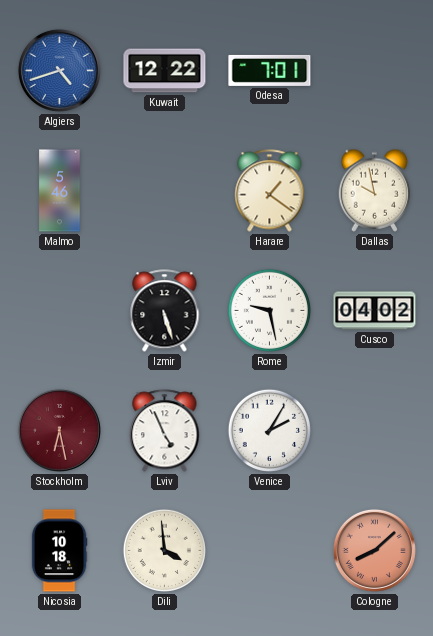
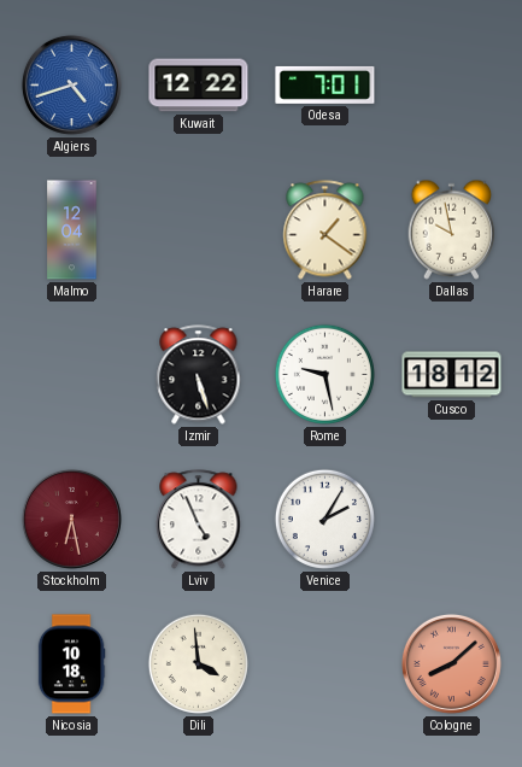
Malmo: 5:46 -> 12:04
Cusco: 04:02 -> 18:12
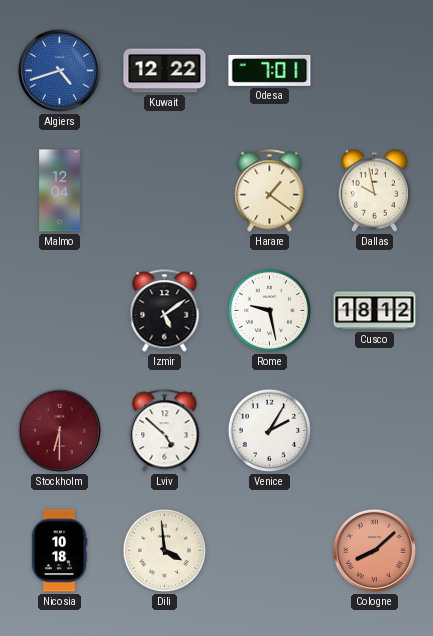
Izmir: 5:27 -> 5:09
Stockholm: 6:28 -> 6:30
Lviv: 4:56 -> 4:52
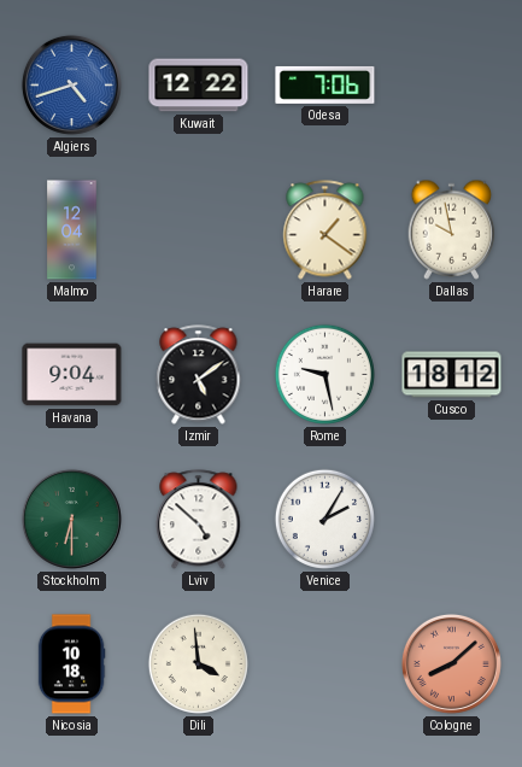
Odesa: 7:01 -> 7:06
Havana: none -> 9:04
Stockholm dial: burgundy -> green
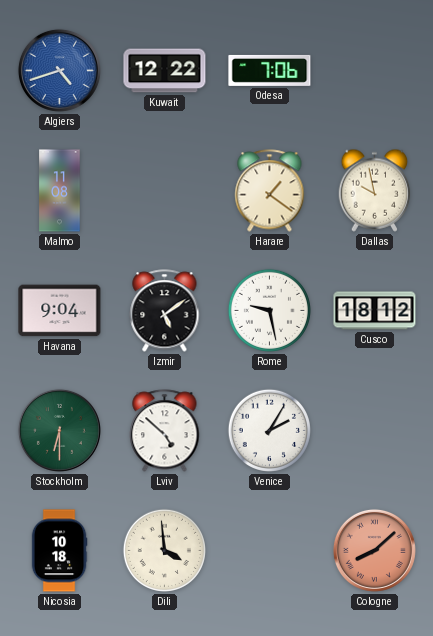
Malmo: 12:04 -> 11:08
